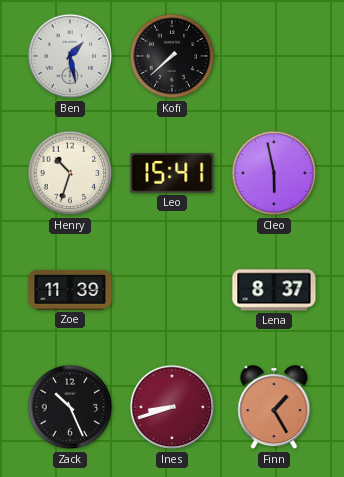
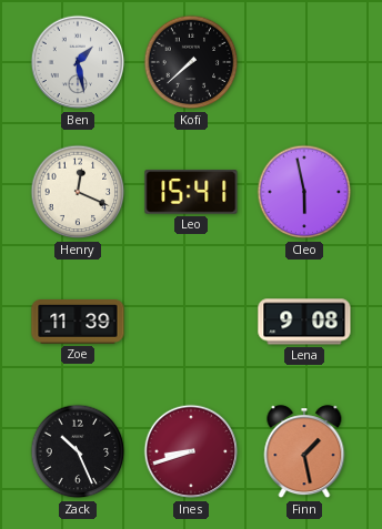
Henry: 10:33 -> 12:19
Lena: 8:37 -> 9:08
Finn: 1:25 -> 1:28
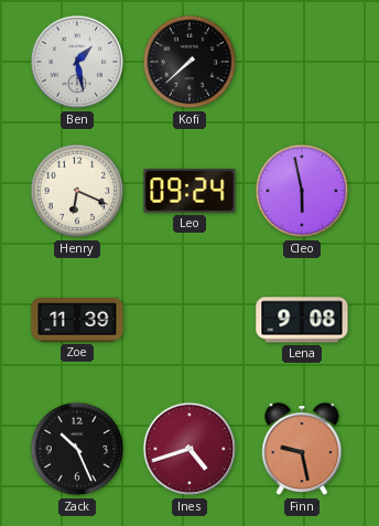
Henry: 12:19 -> 6:19
Leo: 15:41 -> 09:24
Ines: 8:42 -> 4:42
Finn: 1:28 -> 9:28
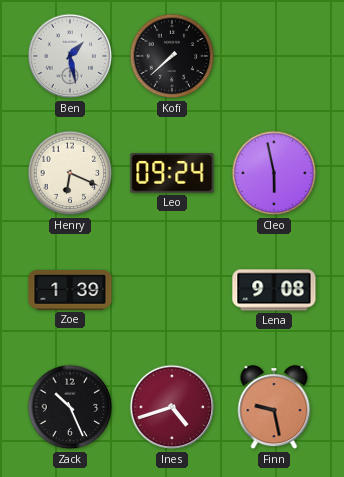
Zoe: 11:39 -> 1:39
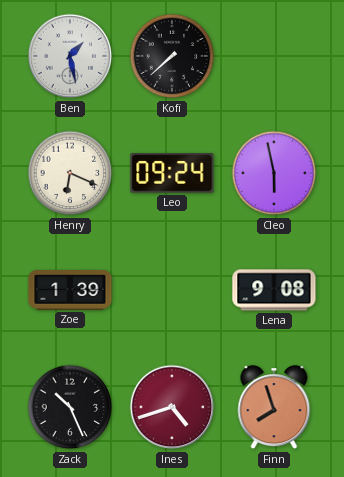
Finn: 9:28 -> 7:57
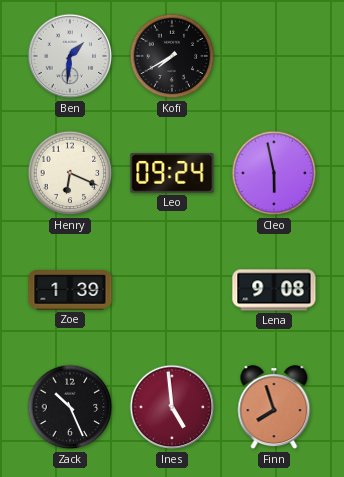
Ben: 1:28 -> 1:31
Kofi: 7:38 -> 7:40
Ines: 4:42 -> 4:59
